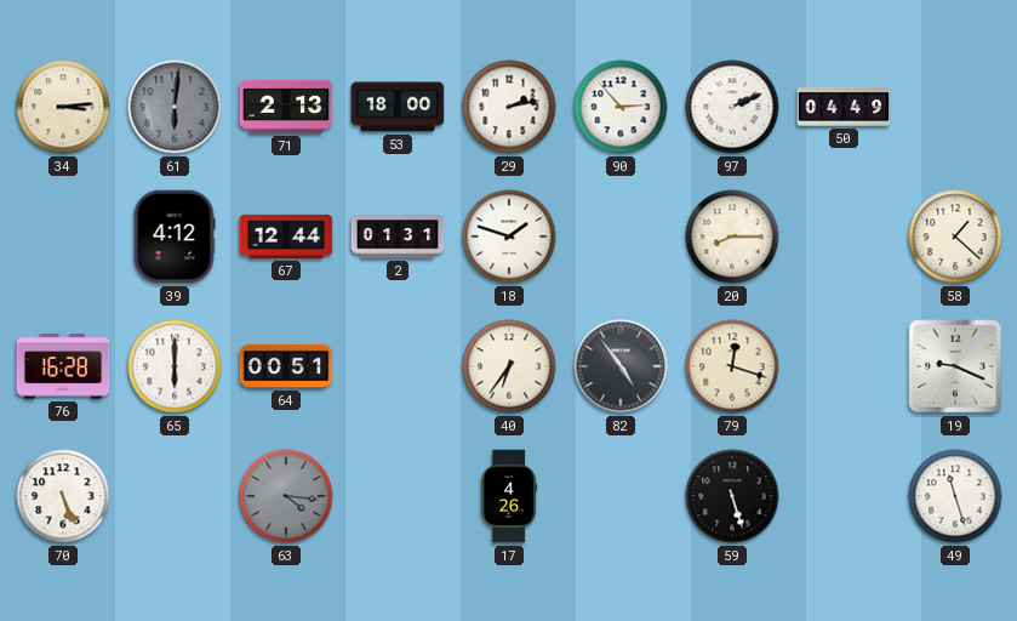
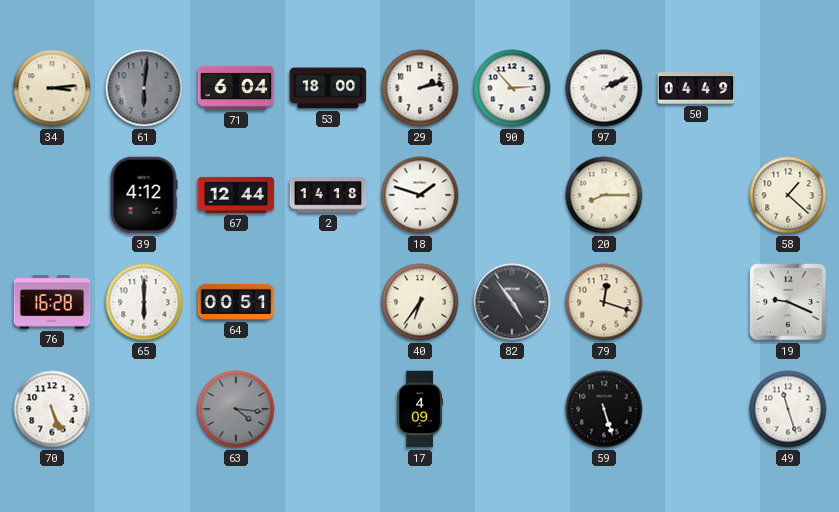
71: 2:13 -> 6:04
2: 01:31 -> 14:18
17: 4:26 -> 4:09
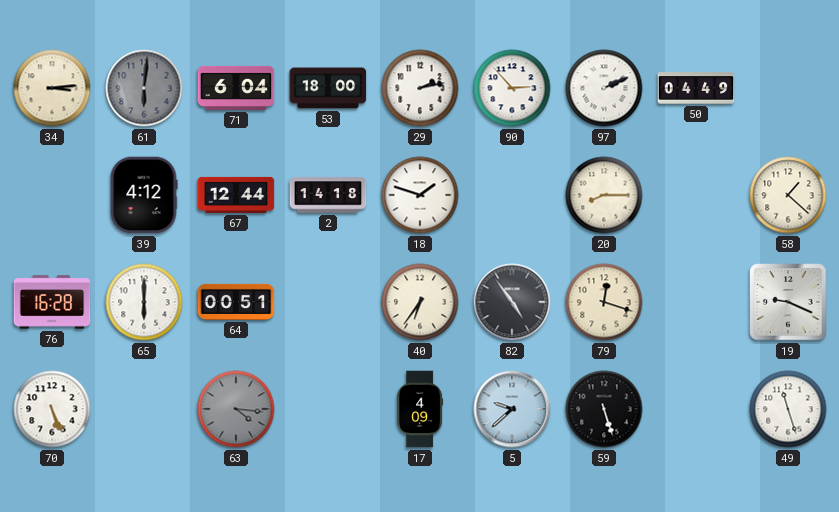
5: none -> 9:38
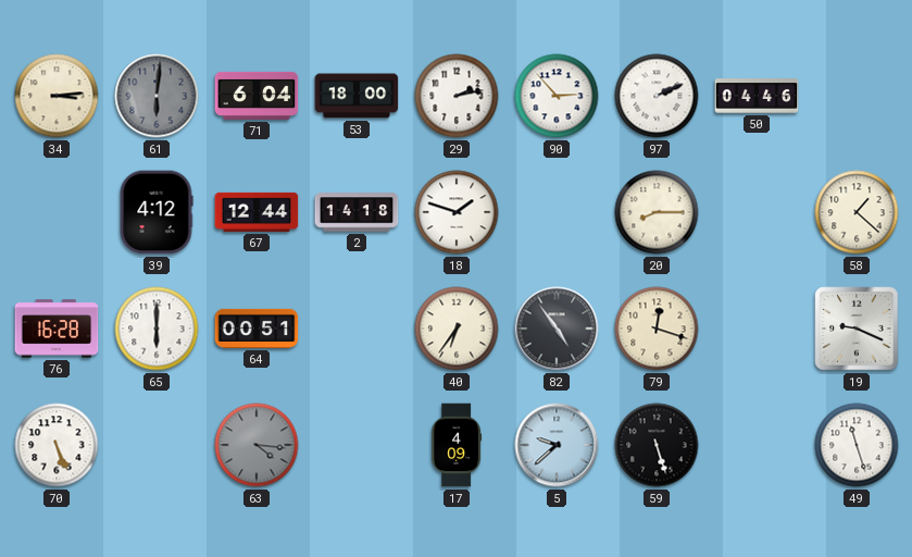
50: 04:49 -> 04:46
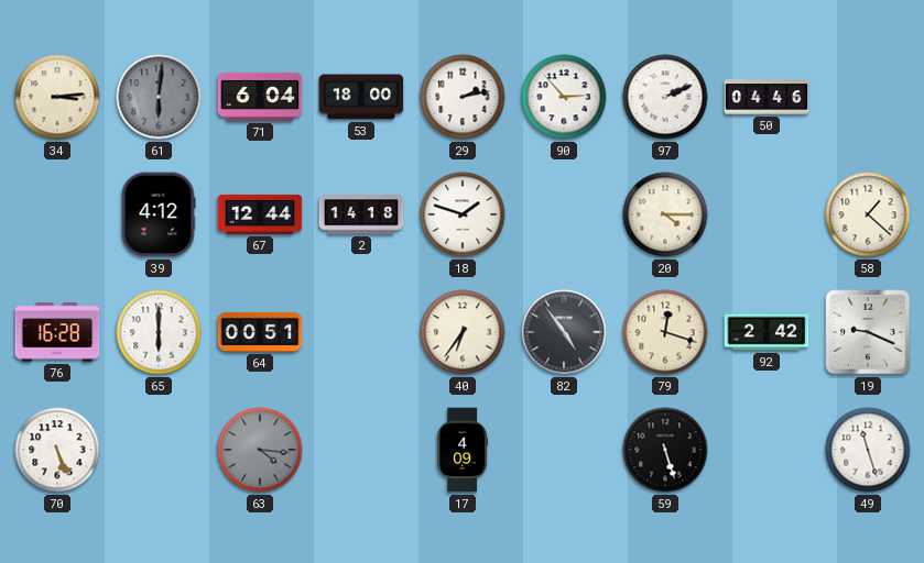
20: 8:15 -> 4:15
92: none -> 2:42
5: 9:38 -> none
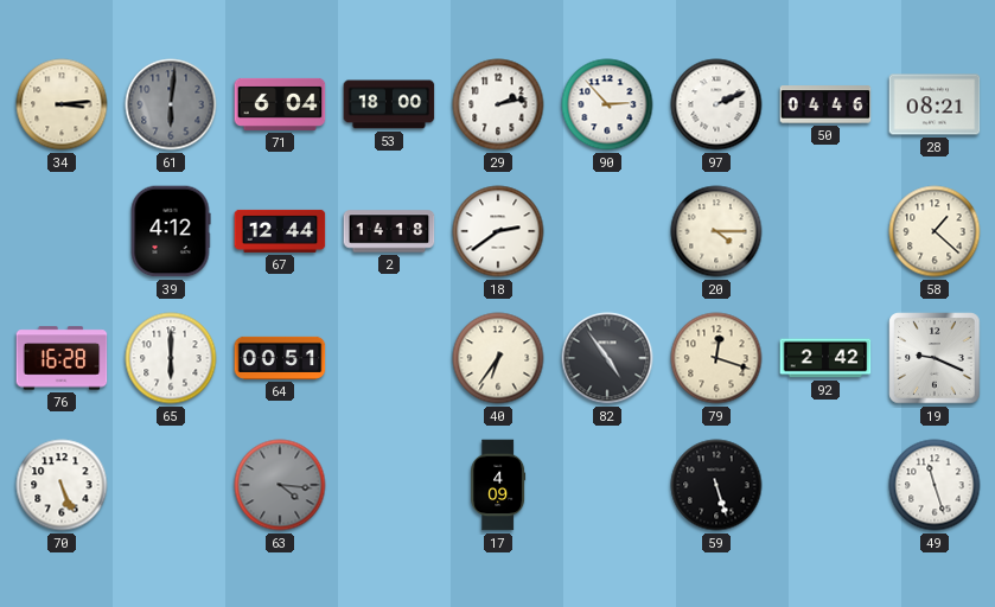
28: none -> 08:21
18: 1:48 -> 2:39
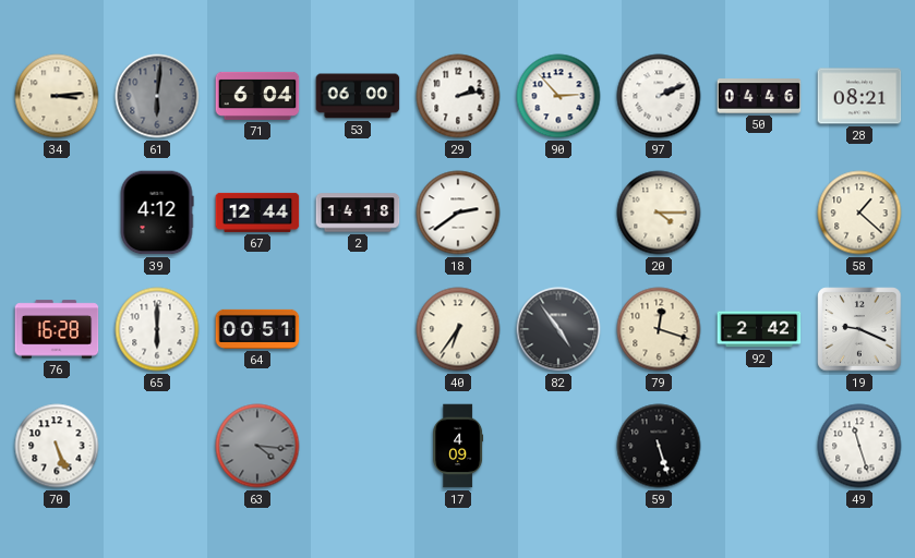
53: 18:00 -> 06:00
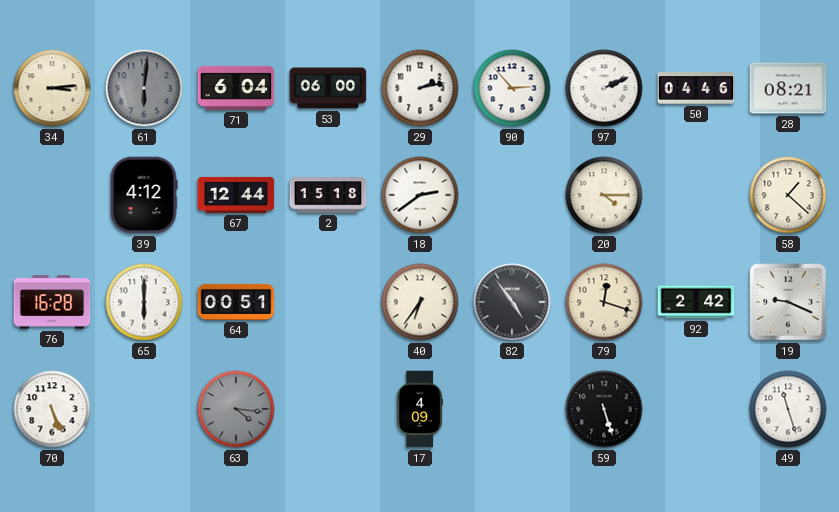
2: 14:18 -> 15:18
